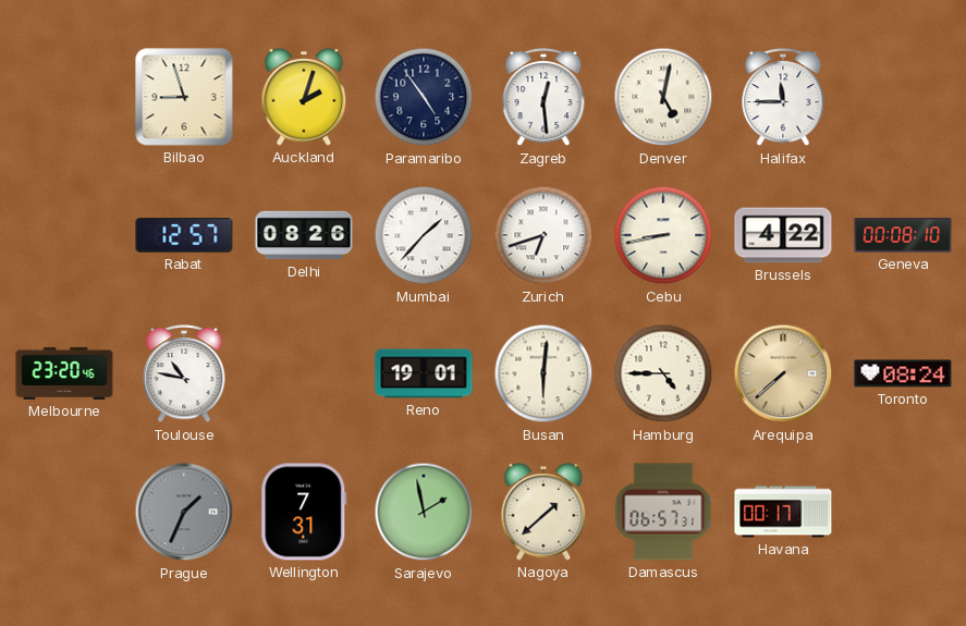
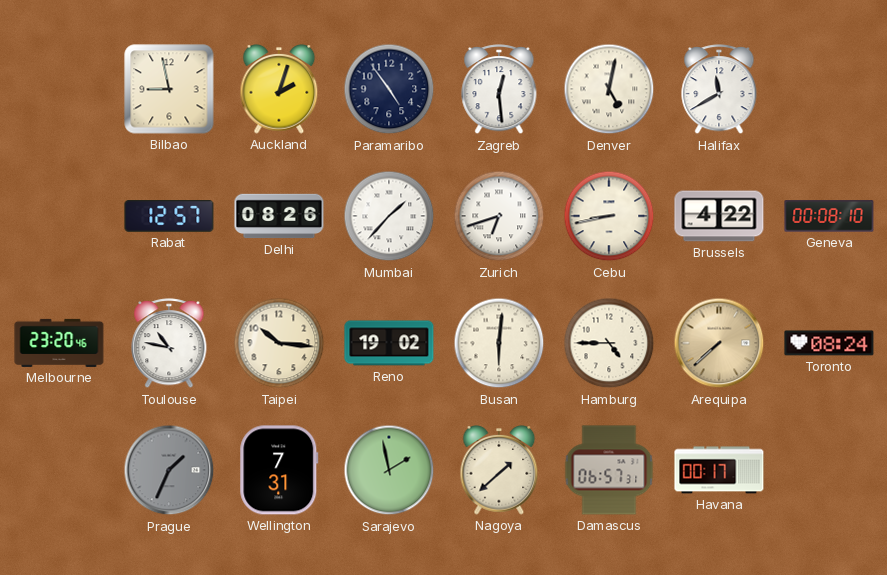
Bilbao: 8:57 -> 8:58
Halifax: 11:45 -> 11:40
Taipei: none -> 10:16
Reno: 19:01 -> 19:02
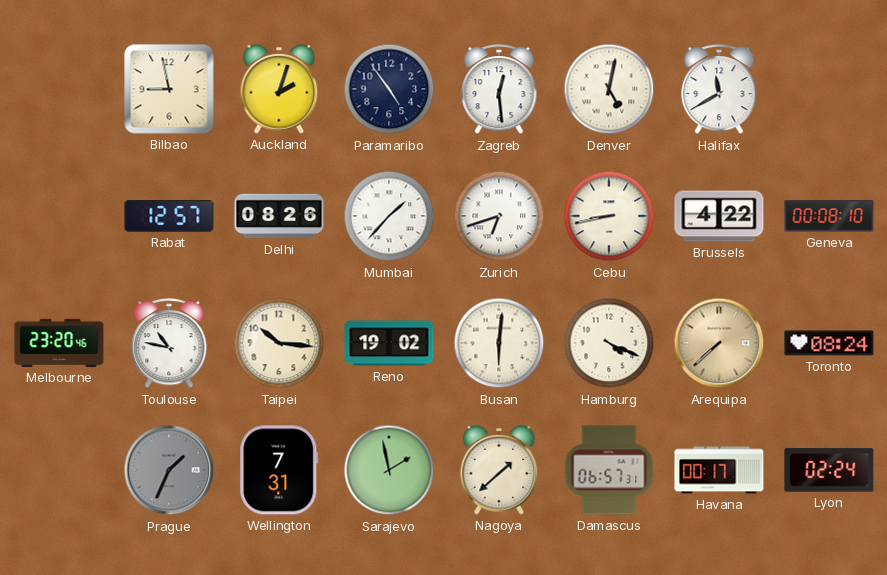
Hamburg: 4:45 -> 4:19
Lyon: none -> 02:24
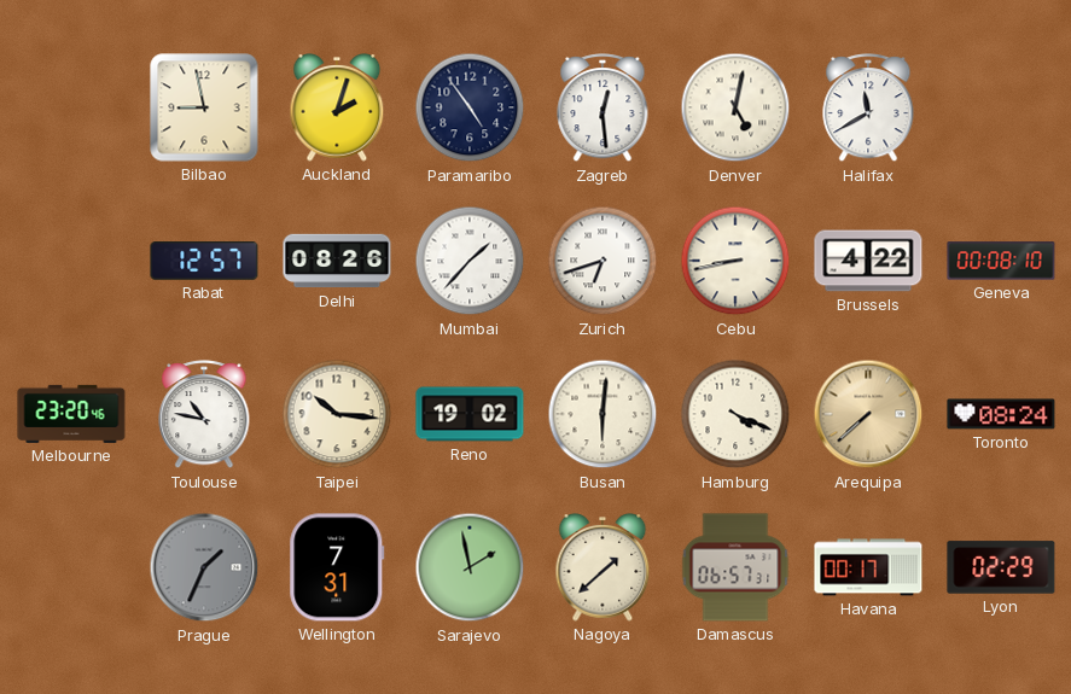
Lyon: 02:24 -> 02:29
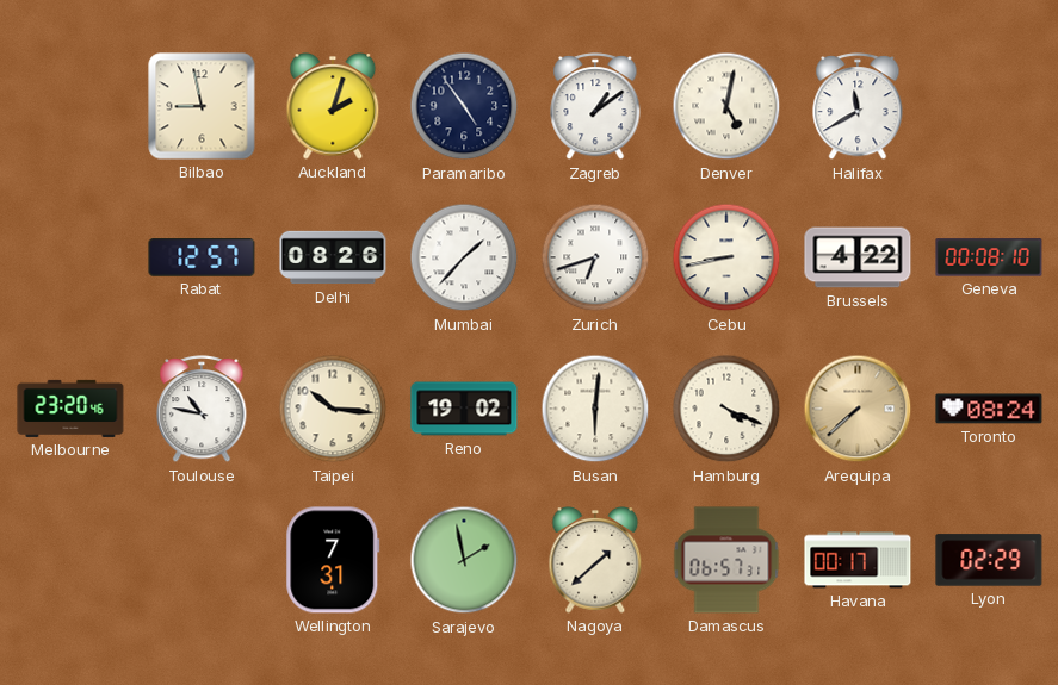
Zagreb: 12:29 -> 1:09
Prague: 1:34 -> none
